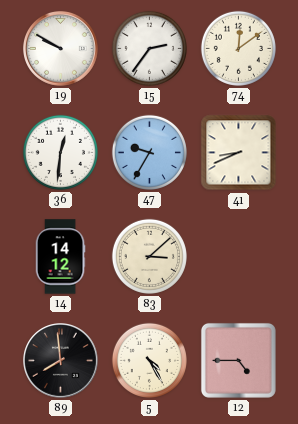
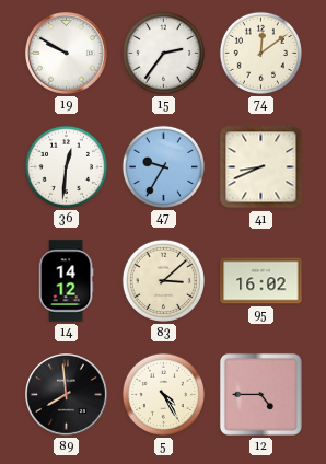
95: none -> 16:02
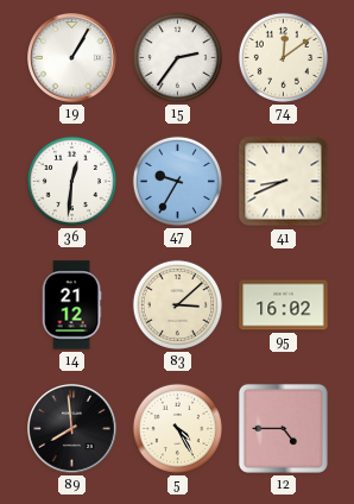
19: 9:50 -> 1:05
14: 14:12 -> 21:12
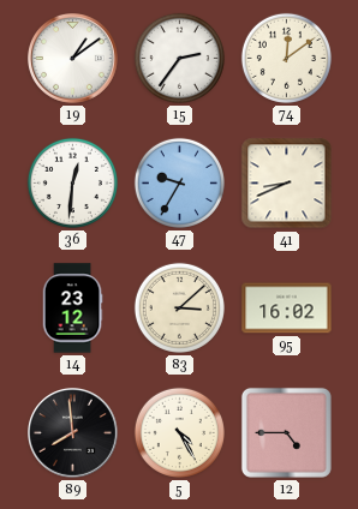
19: 1:05 -> 1:09
14: 21:12 -> 23:12
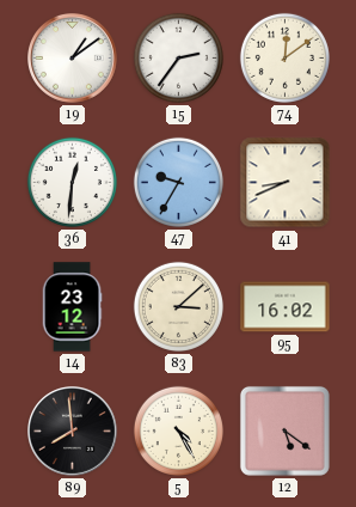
12: 4:45 -> 5:21
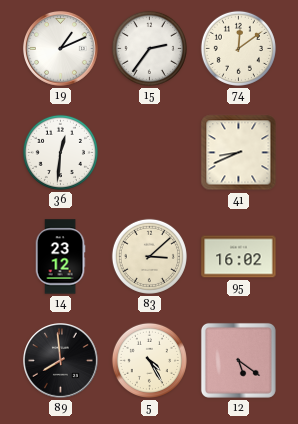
19: 1:09 -> 1:11
47: 9:35 -> none
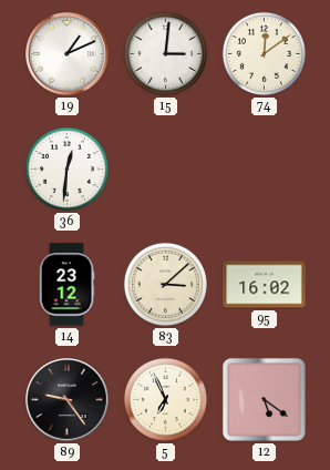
15: 2:36 -> 3:01
41: 8:41 -> none
89: 7:59 -> 9:24
5: 4:25 -> 6:56
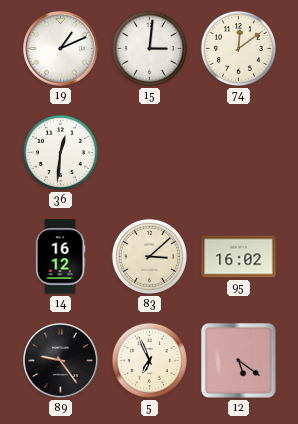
14: 23:12 -> 16:12
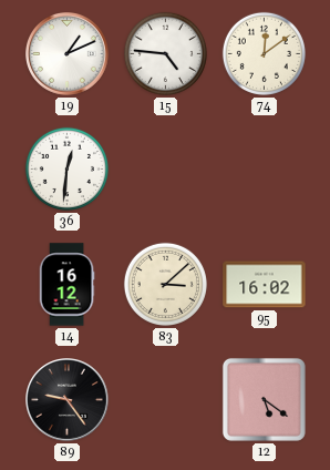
15: 3:01 -> 4:46
5: 6:56 -> none
